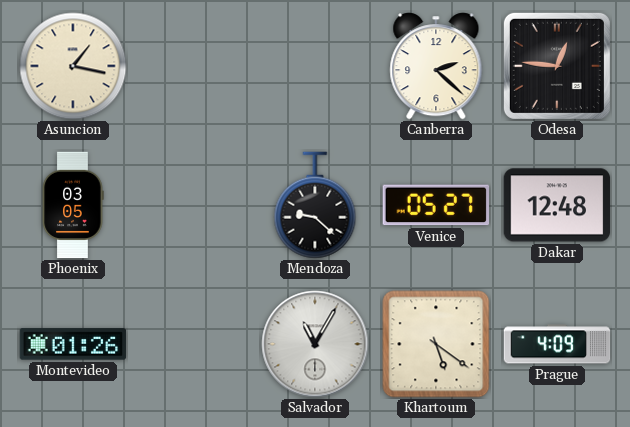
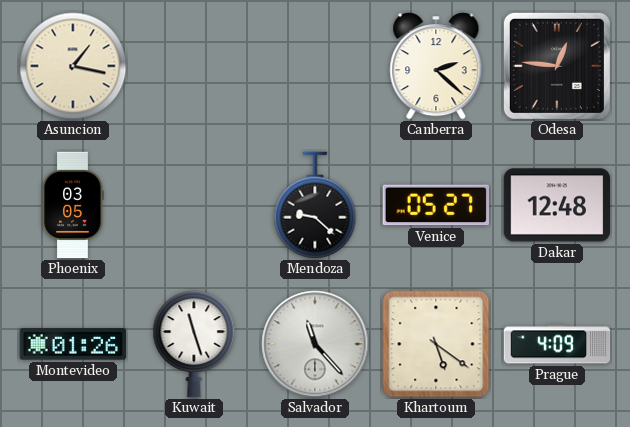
Kuwait: none -> 11:27
Salvador: 11:05 -> 11:23
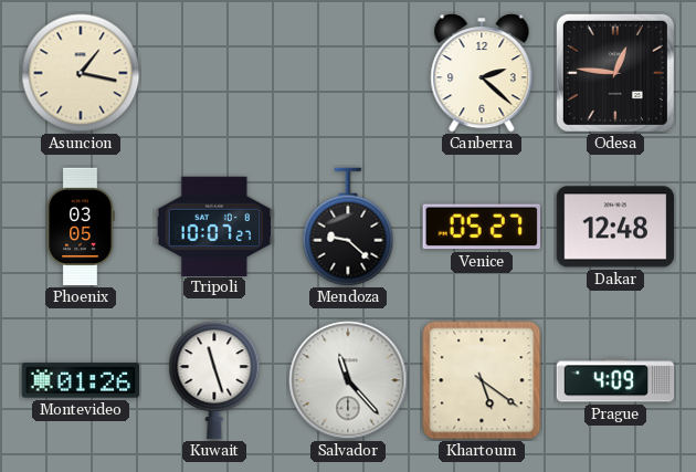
Tripoli: none -> 10:07
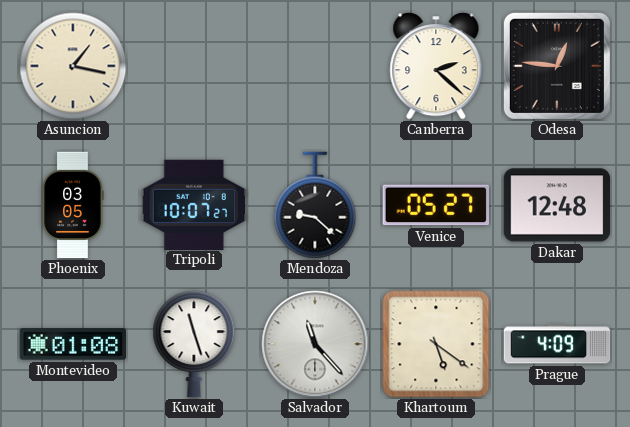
Montevideo: 01:26 -> 01:08
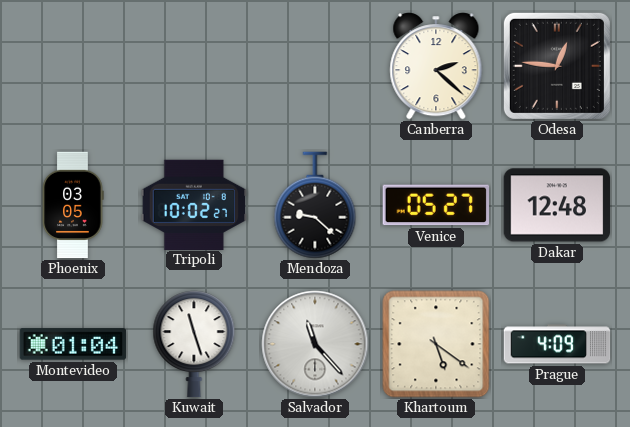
Asuncion: 1:17 -> none
Tripoli: 10:07 -> 10:02
Montevideo: 01:08 -> 01:04
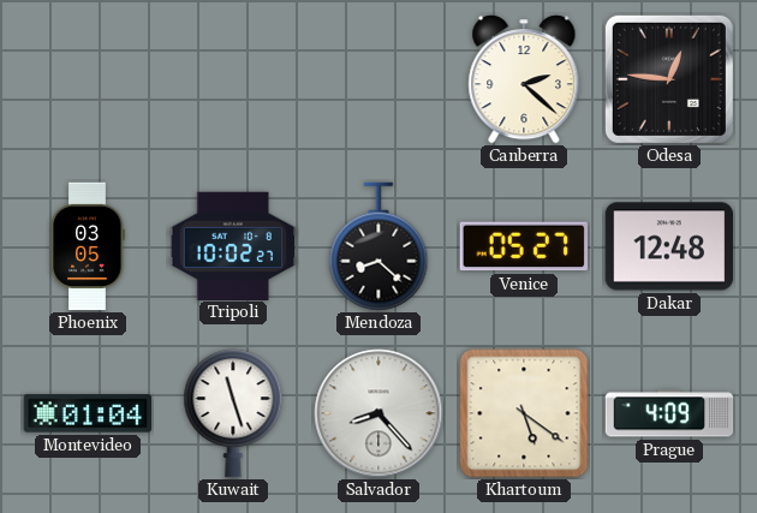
Mendoza: 9:22 -> 8:22
Salvador: 11:23 -> 8:23
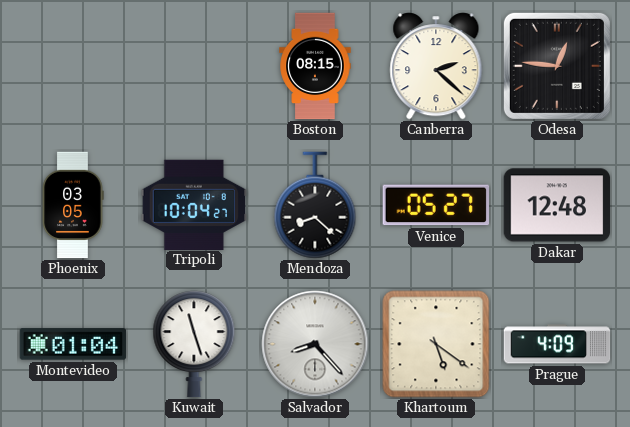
Boston: none -> 08:15
Tripoli: 10:02 -> 10:04
